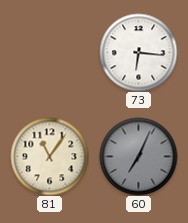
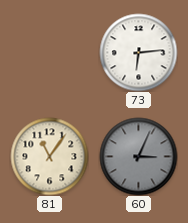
73: 6:16 -> 6:14
60: 7:04 -> 3:04
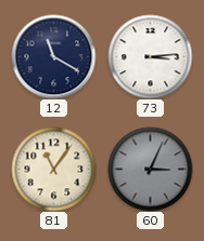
12: none -> 11:20
73: 6:14 -> 3:14
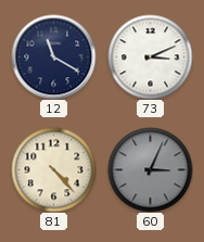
73: 3:14 -> 3:11
81: 11:06 -> 4:23
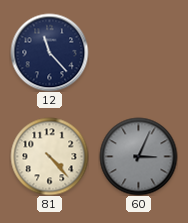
12: 11:20 -> 11:23
73: 3:11 -> none
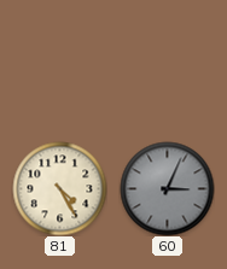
12: 11:23 -> none
81: 4:23 -> 4:25
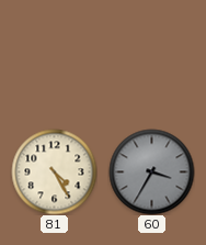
60: 3:04 -> 3:35
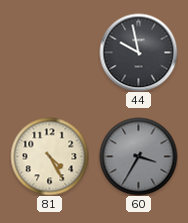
44: none -> 9:58
